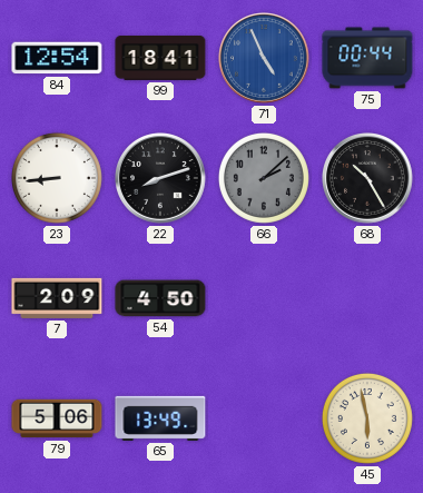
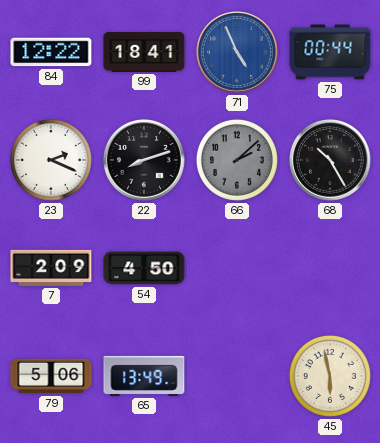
84: 12:54 -> 12:22
23: 8:44 -> 2:19
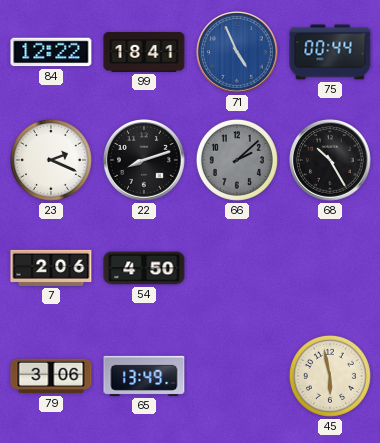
7: 2:09 -> 2:06
79: 5:06 -> 3:06
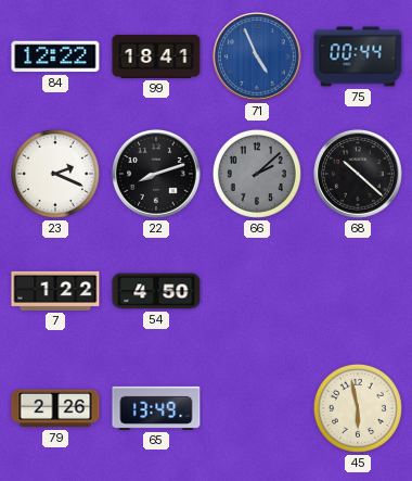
68: 10:25 -> 10:22
7: 2:06 -> 1:22
79: 3:06 -> 2:26
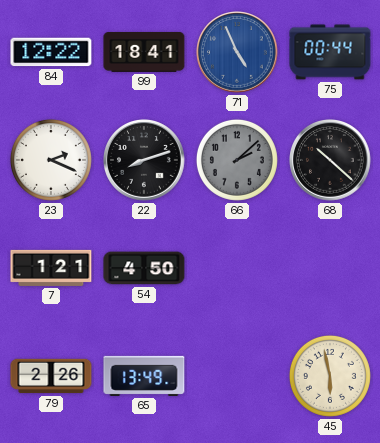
7: 1:22 -> 1:21
